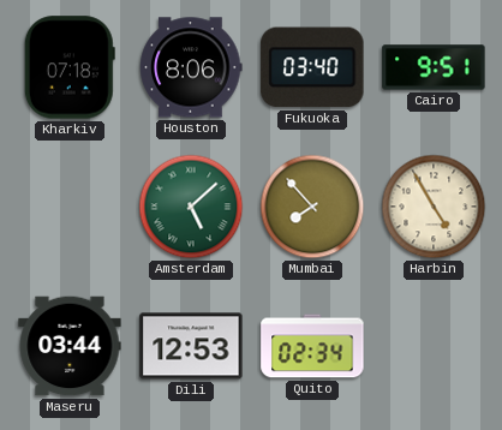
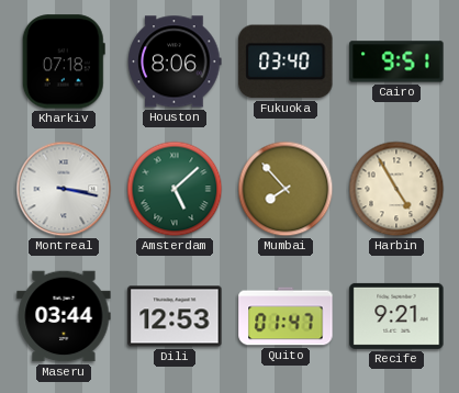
Montreal: none -> 3:17
Quito: 02:34 -> 01:47
Recife: none -> 9:21
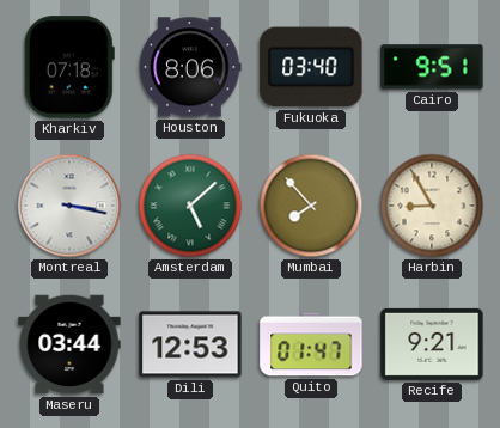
Harbin: 4:55 -> 8:55
